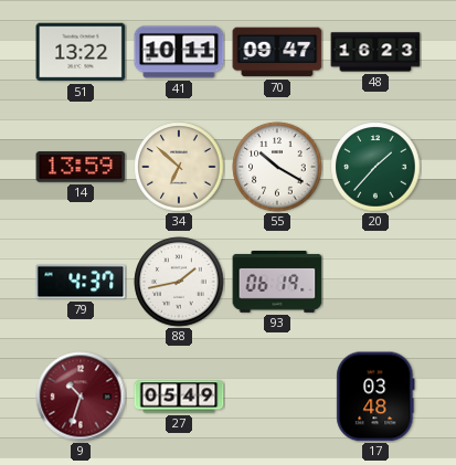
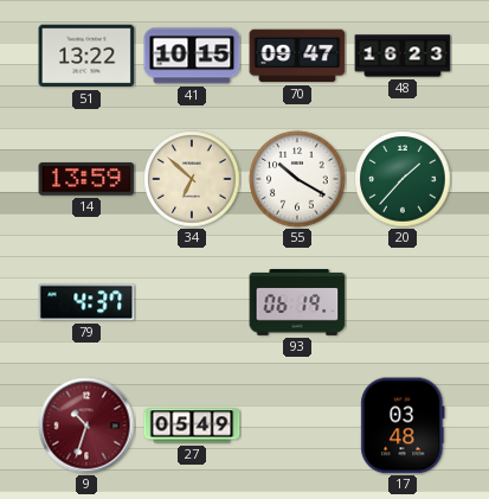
41: 10:11 -> 10:15
88: 1:43 -> none
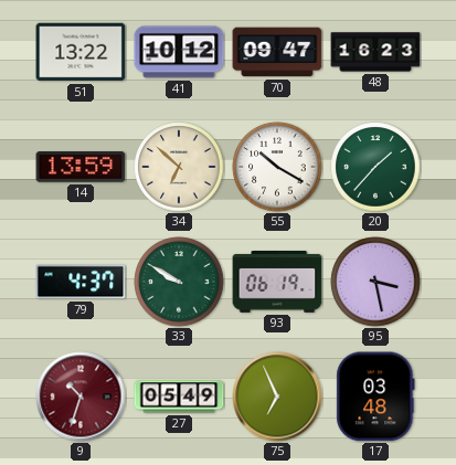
41: 10:15 -> 10:12
33: none -> 9:50
95: none -> 3:28
75: none -> 6:56
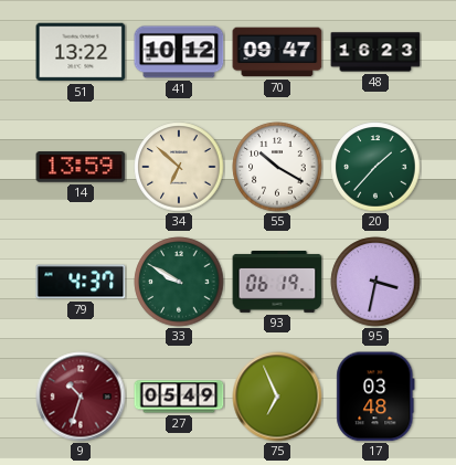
95: 3:28 -> 3:32
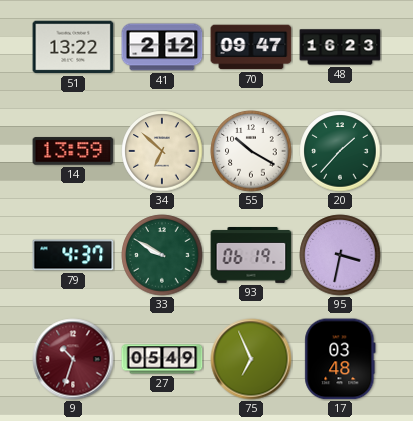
41: 10:12 -> 2:12
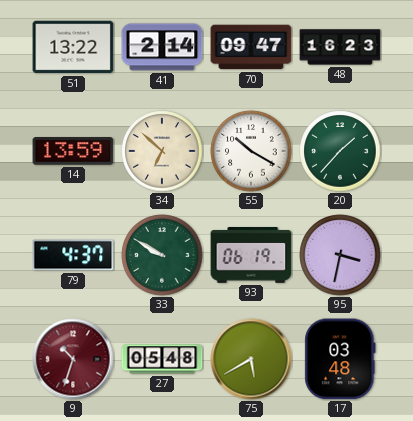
41: 2:12 -> 2:14
27: 05:49 -> 05:48
75: 6:56 -> 5:40
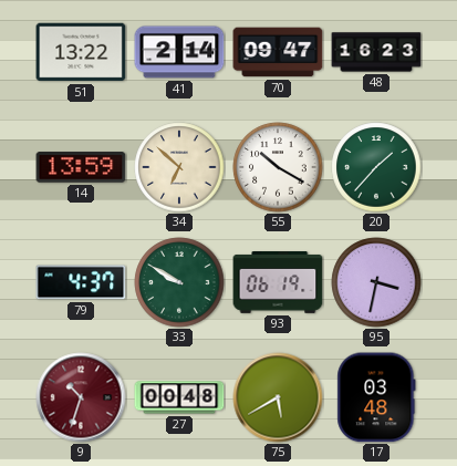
27: 05:48 -> 00:48
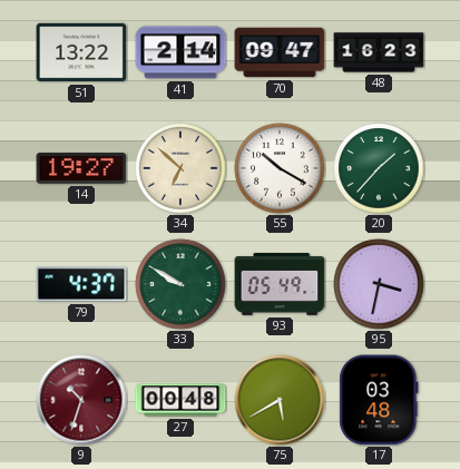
14: 13:59 -> 19:27
93: 06:19 -> 05:49
